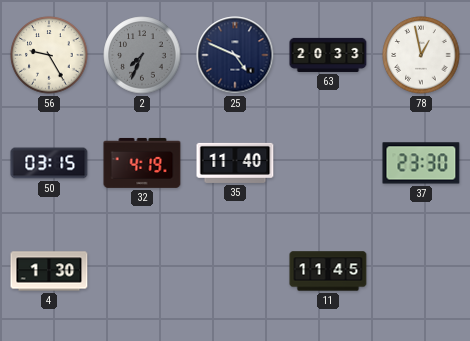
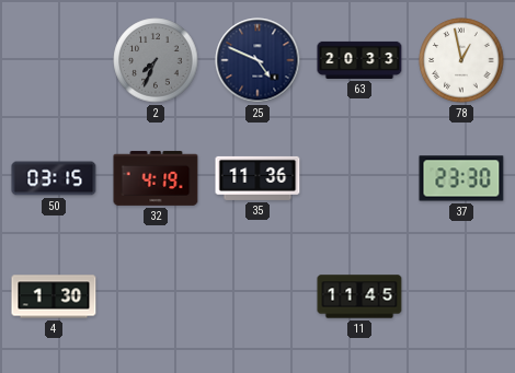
56: 9:25 -> none
35: 11:40 -> 11:36
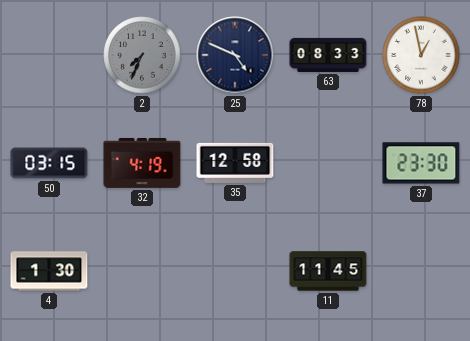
63: 20:33 -> 08:33
35: 11:36 -> 12:58
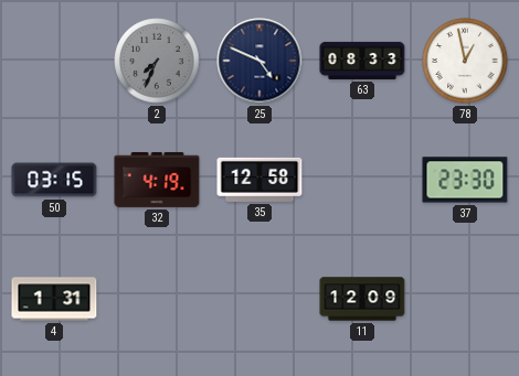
4: 1:30 -> 1:31
11: 11:45 -> 12:09
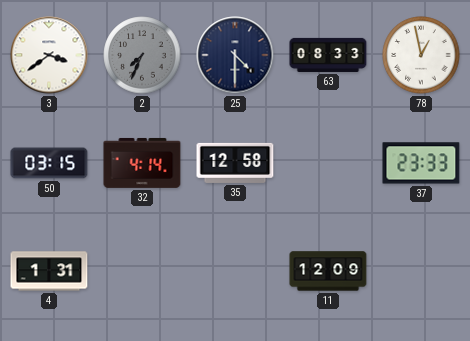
3: none -> 3:39
25: 4:49 -> 4:30
32: 4:19 -> 4:14
37: 23:30 -> 23:33
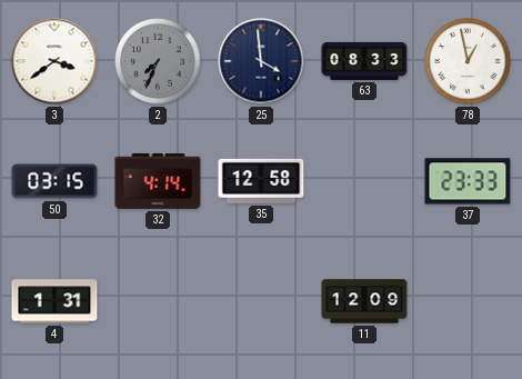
25: 4:30 -> 3:59
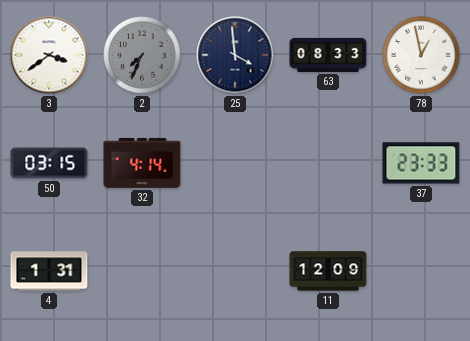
35: 12:58 -> none
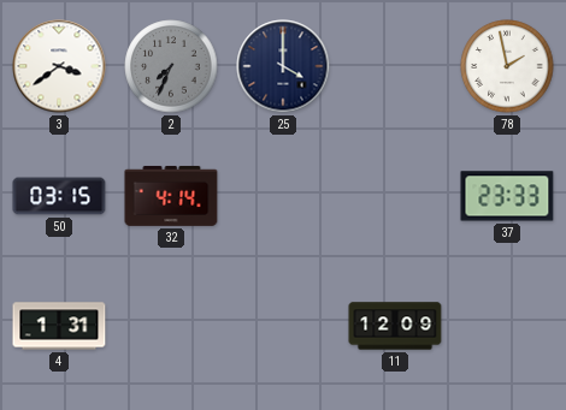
25: 3:59 -> 4:00
63: 08:33 -> none
78: 12:58 -> 1:58
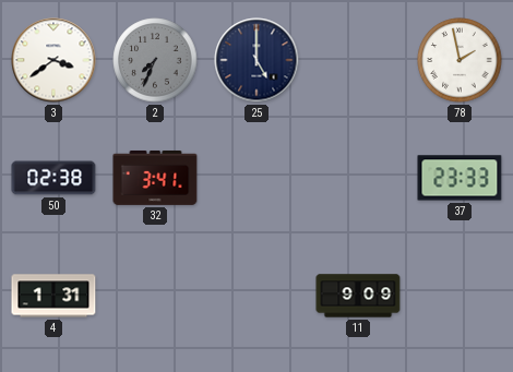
25: 4:00 -> 5:00
50: 03:15 -> 02:38
32: 4:14 -> 3:41
11: 12:09 -> 9:09
